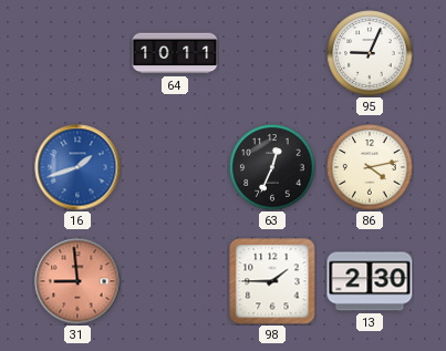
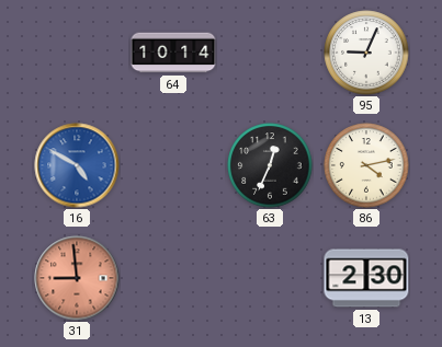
64: 10:11 -> 10:14
16: 1:42 -> 4:50
98: 1:45 -> none
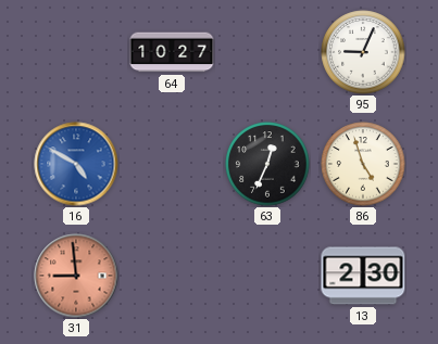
64: 10:14 -> 10:27
86: 4:13 -> 4:57
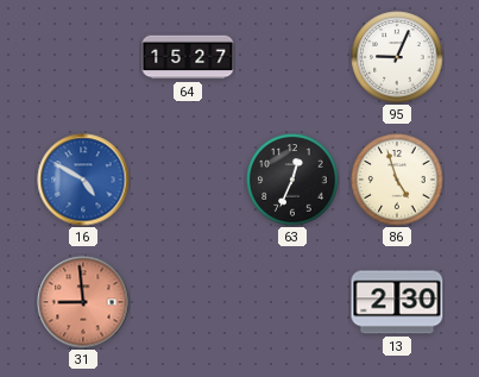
64: 10:27 -> 15:27
